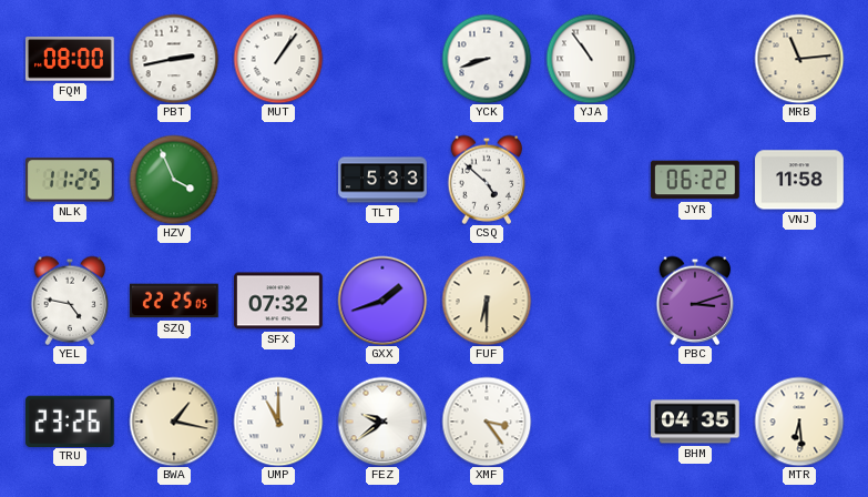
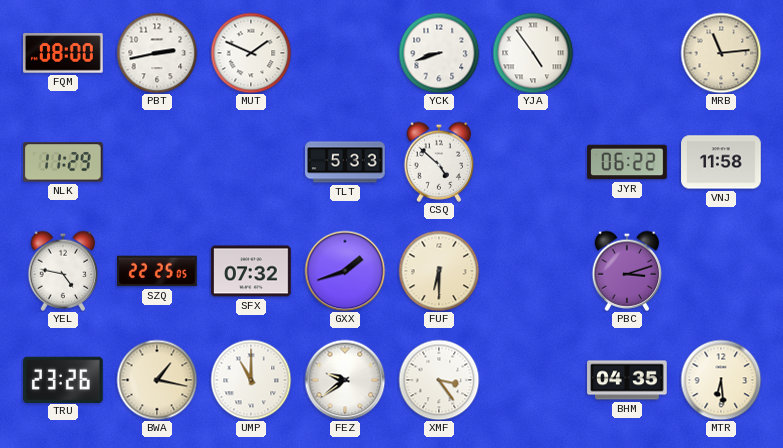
MUT: 1:06 -> 1:49
YJA: 10:54 -> 4:54
NLK: 11:25 -> 11:29
HZV: 3:56 -> none
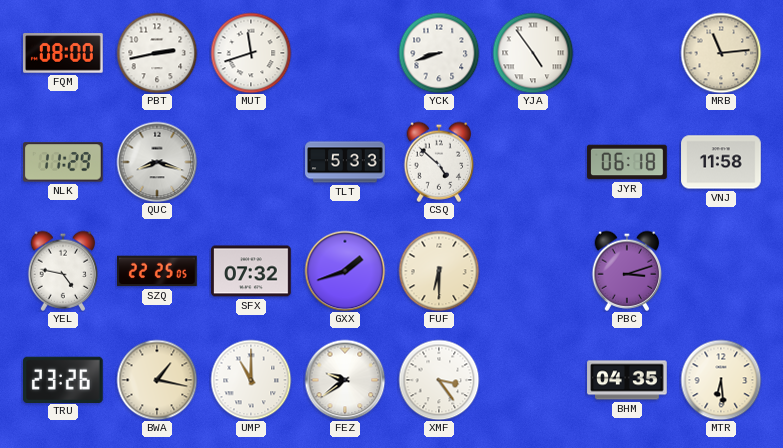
MUT: 1:49 -> 11:42
QUC: none -> 8:18
JYR: 06:22 -> 06:18
